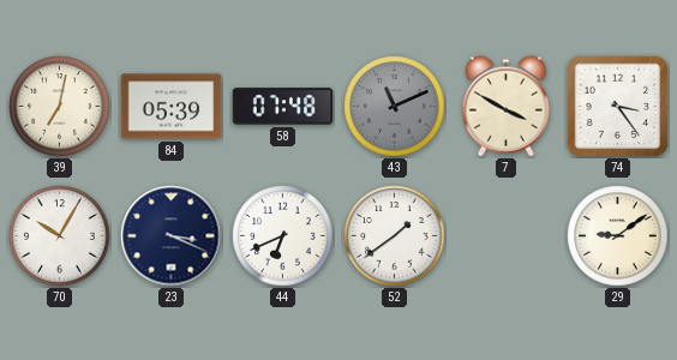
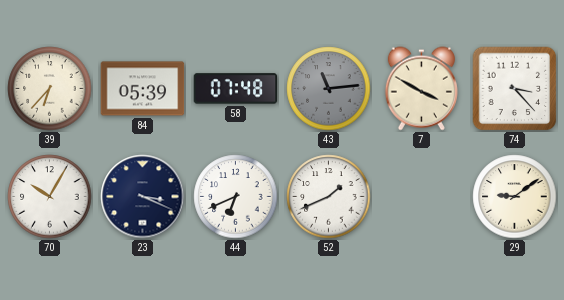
39: 7:02 -> 6:37
43: 11:11 -> 11:14
74: 3:24 -> 3:23
52: 1:39 -> 1:41
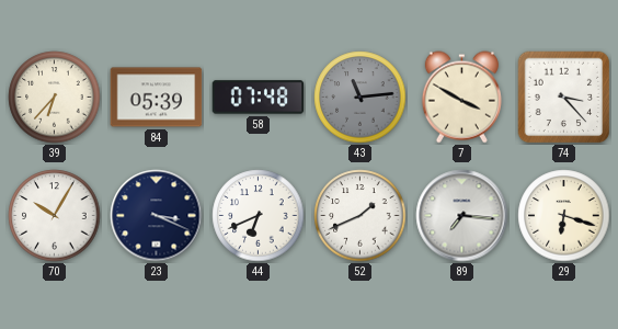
89: none -> 7:16
29: 9:09 -> 6:18
